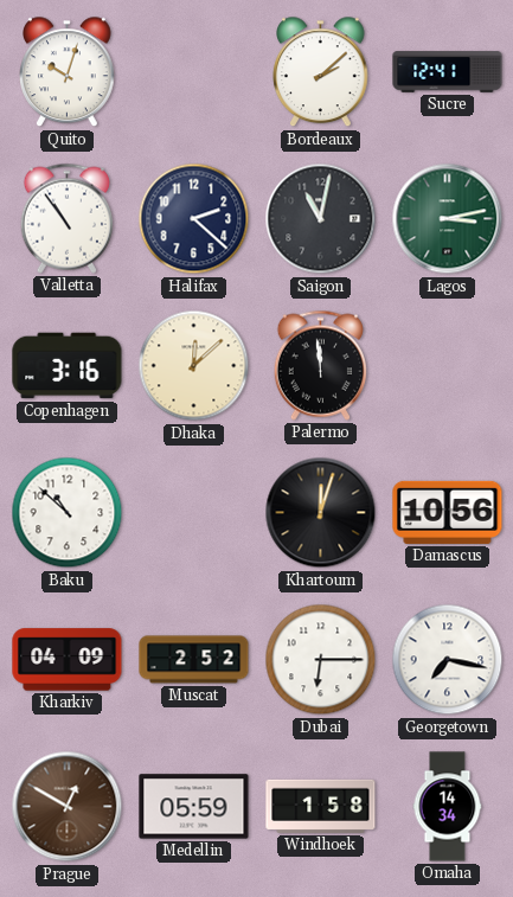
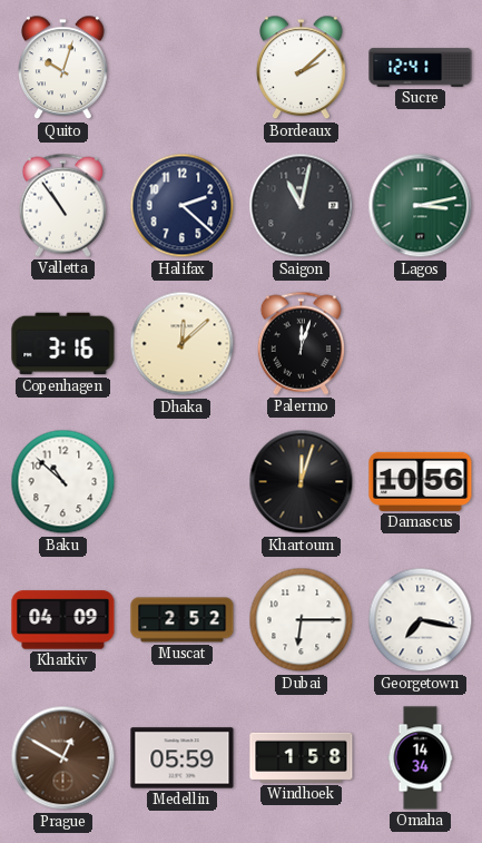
Palermo: 11:59 -> 12:03
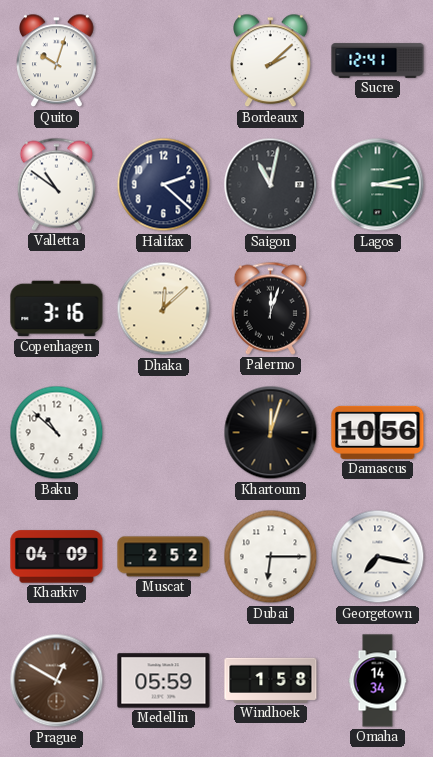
Valletta: 10:54 -> 10:51
